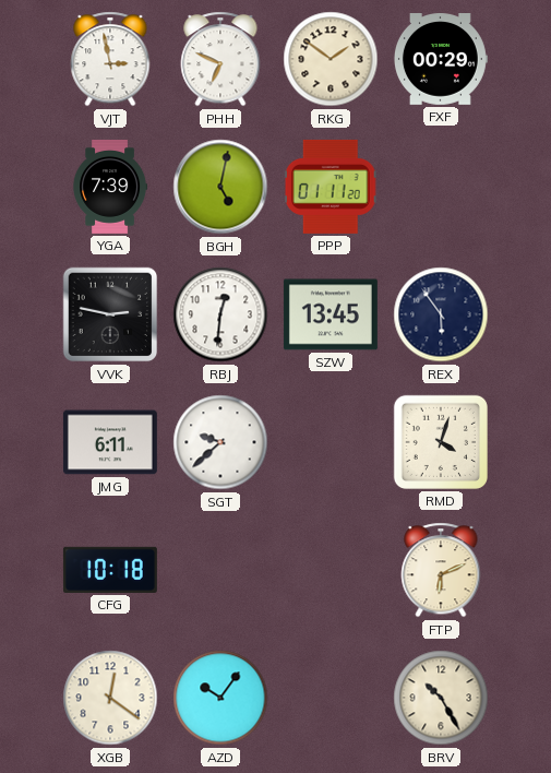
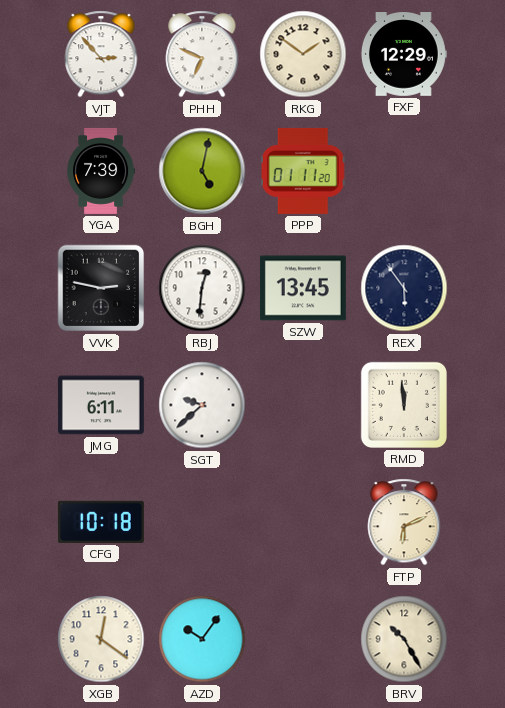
VJT: 2:58 -> 2:53
FXF: 00:29 -> 12:29
RMD: 4:03 -> 11:59
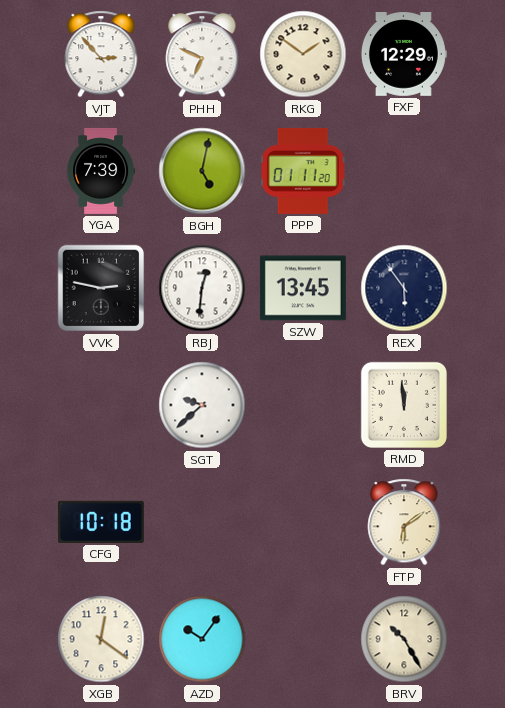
JMG: 6:11 -> none
FTP: 6:11 -> 6:09
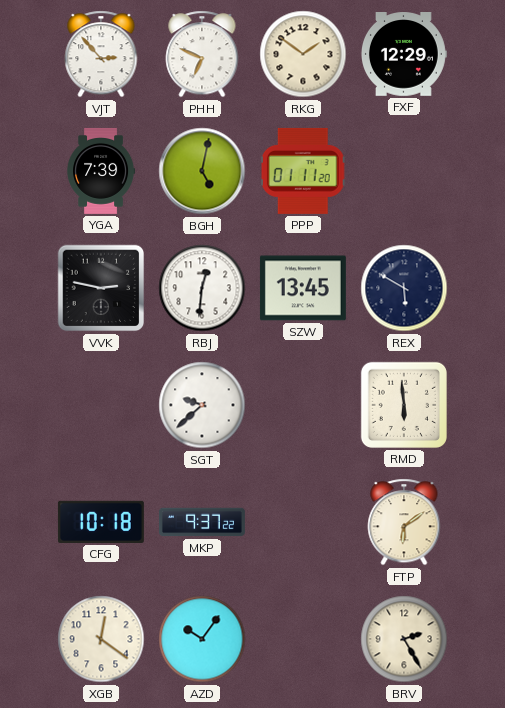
REX: 5:54 -> 5:50
RMD: 11:59 -> 5:59
MKP: none -> 9:37
BRV: 10:25 -> 2:25
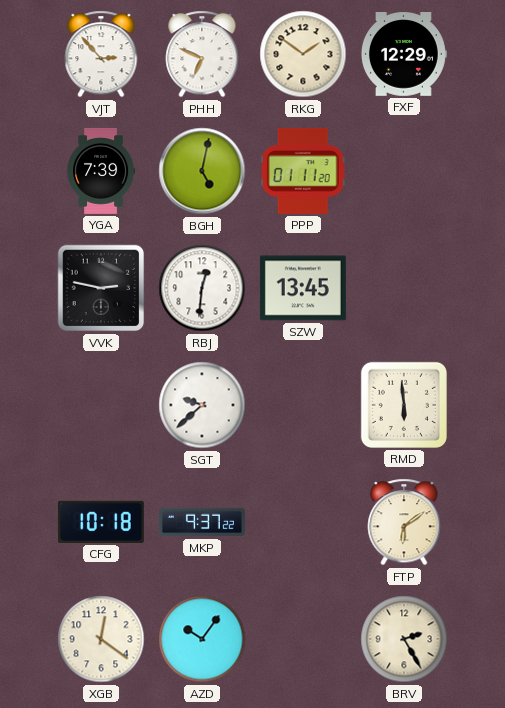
REX: 5:50 -> none
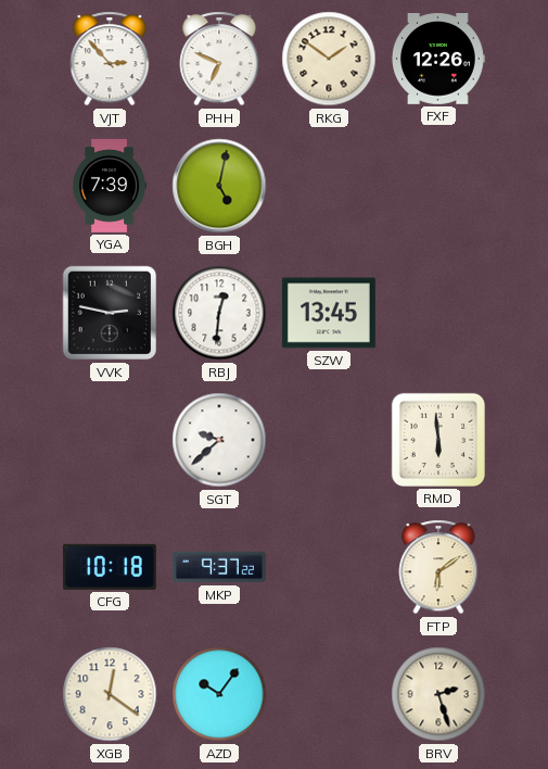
FXF: 12:29 -> 12:26
PPP: 01:11 -> none
BRV: 2:25 -> 2:27
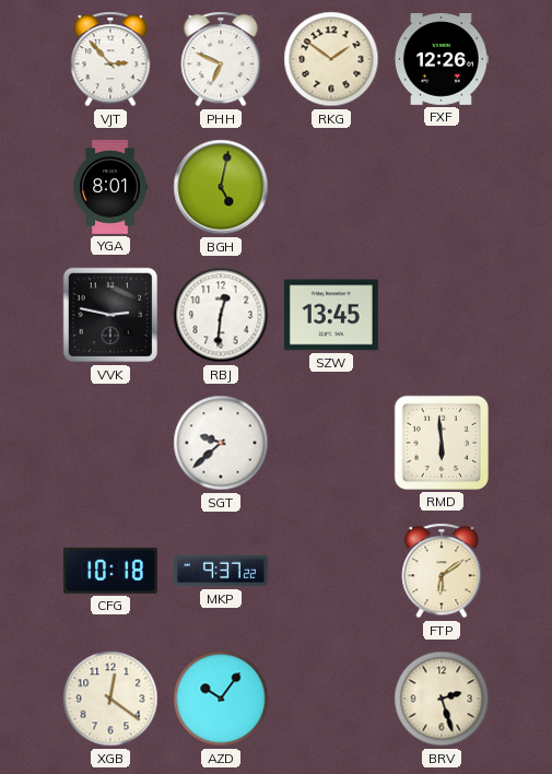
YGA: 7:39 -> 8:01
